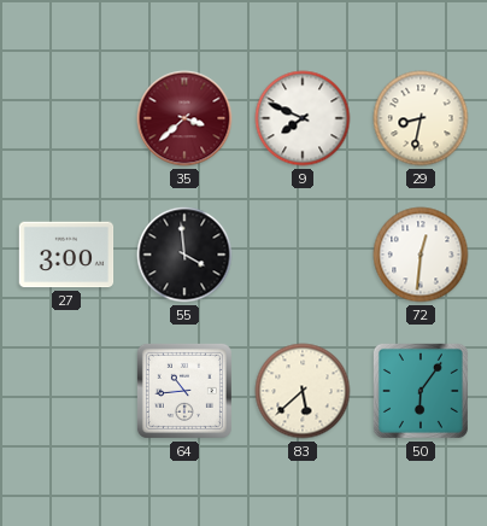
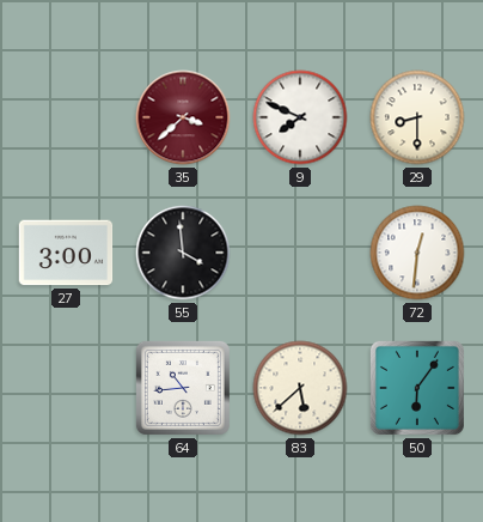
29: 8:32 -> 8:30
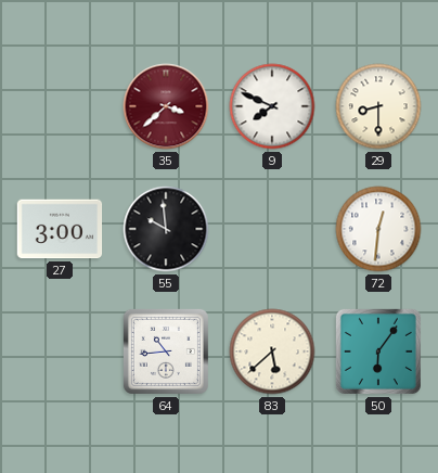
55: 3:59 -> 9:59
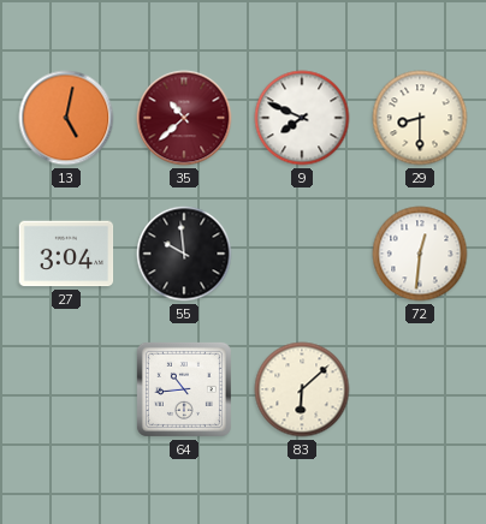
13: none -> 5:02
35: 3:38 -> 10:38
27: 3:00 -> 3:04
83: 5:38 -> 6:08
50: 6:06 -> none
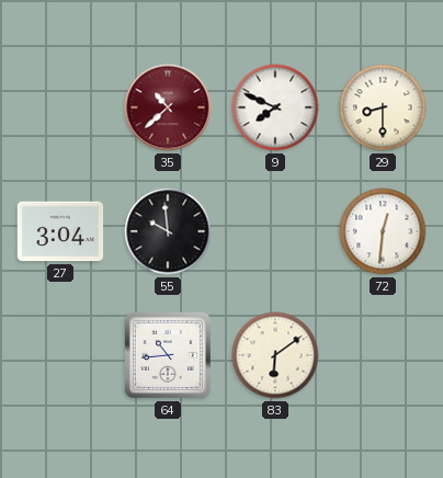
13: 5:02 -> none
83: 6:08 -> 6:09
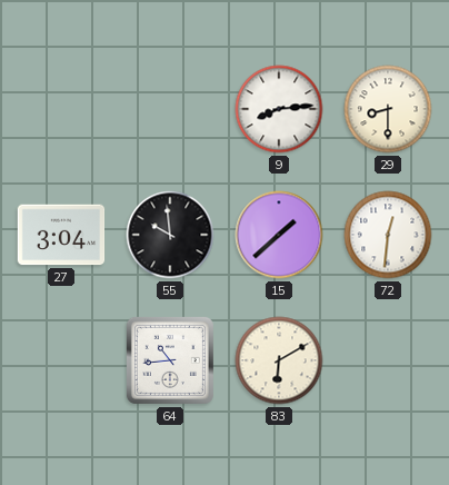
35: 10:38 -> none
9: 7:49 -> 8:14
15: none -> 1:38
83: 6:09 -> 6:10
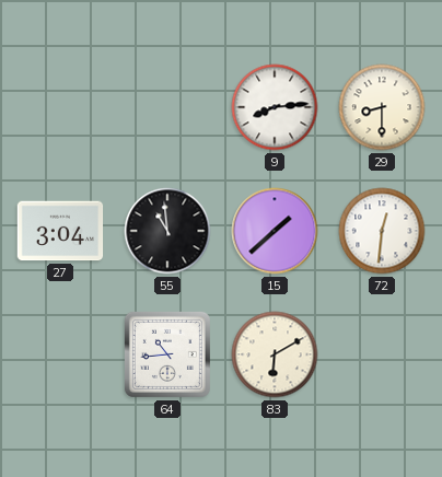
55: 9:59 -> 10:59
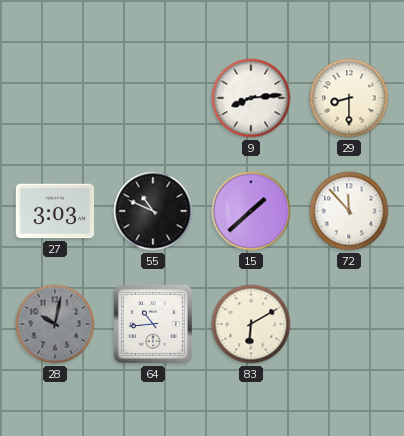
27: 3:04 -> 3:03
55: 10:59 -> 10:49
72: 12:31 -> 11:53
28: none -> 10:02
